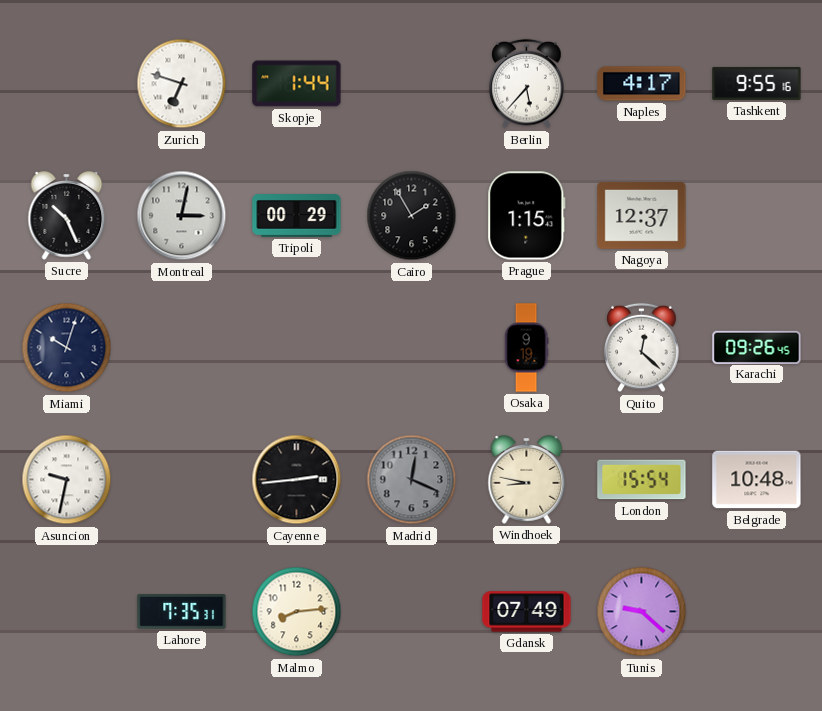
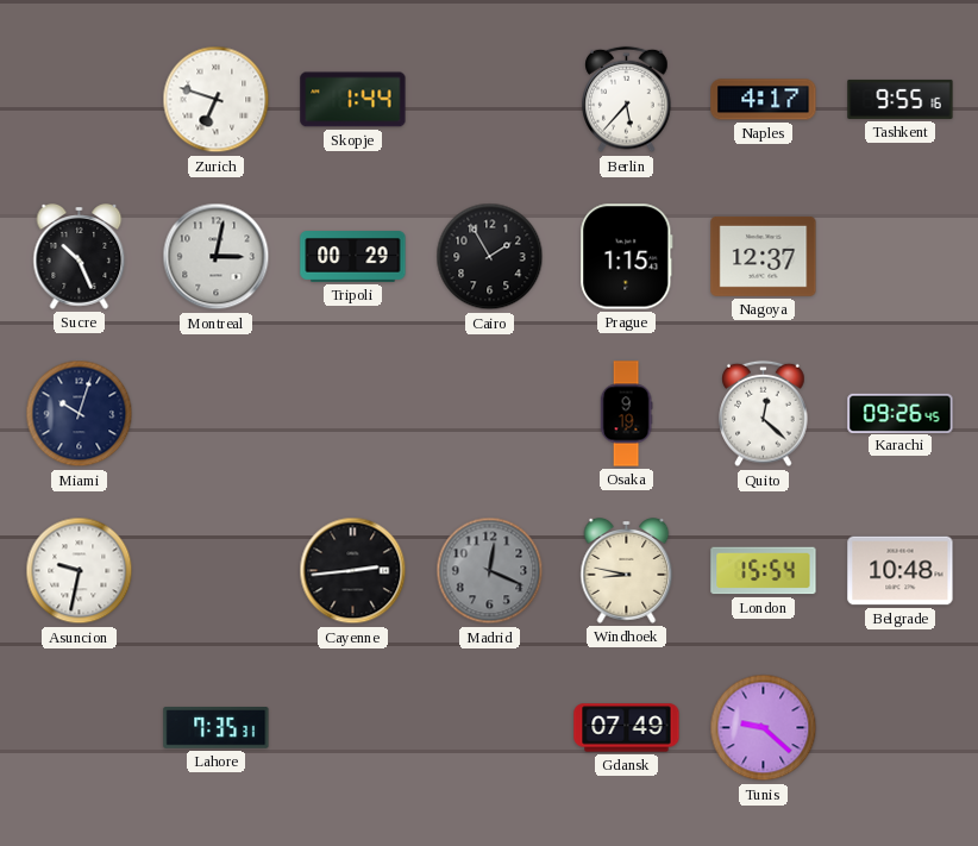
Malmo: 8:14 -> none
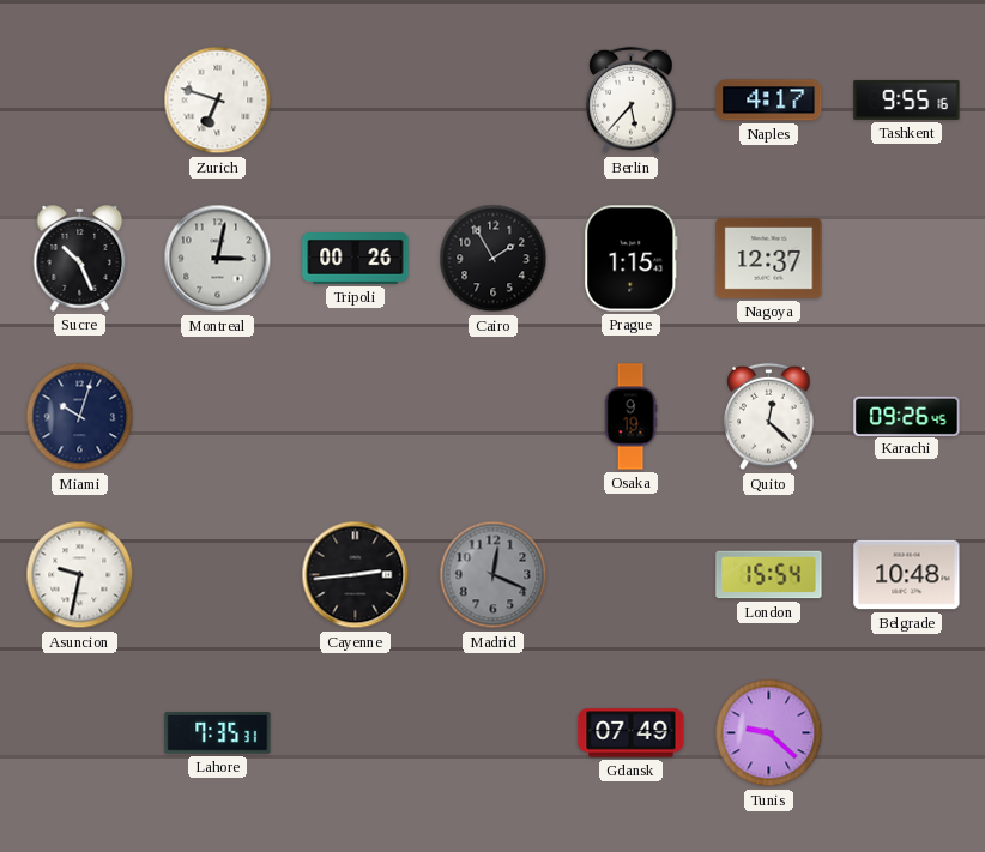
Skopje: 1:44 -> none
Tripoli: 00:29 -> 00:26
Windhoek: 8:47 -> none
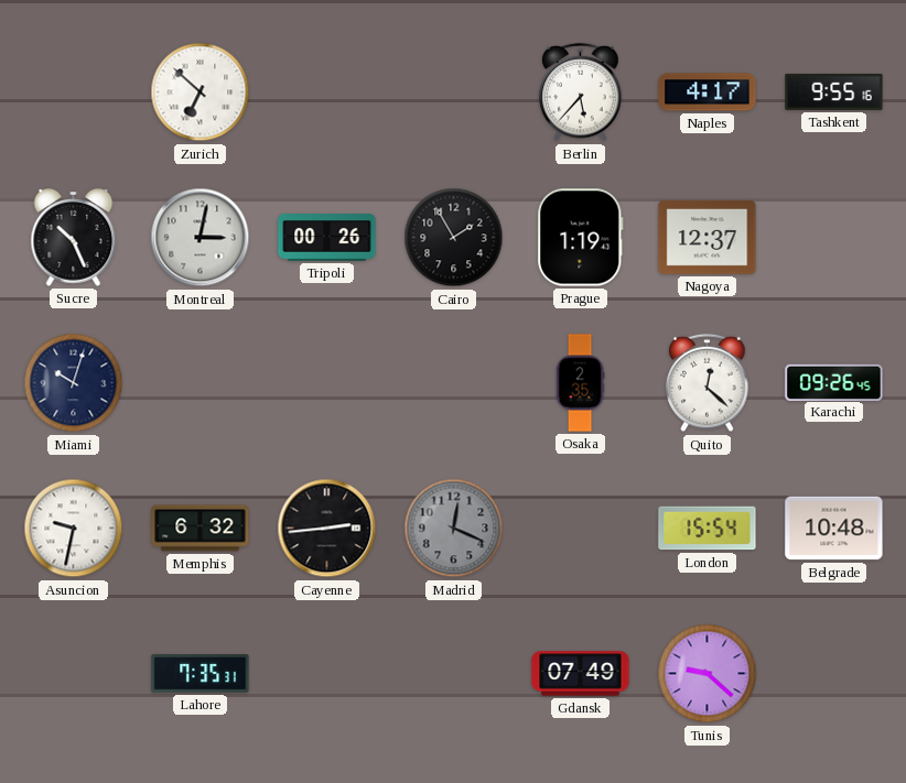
Zurich: 6:48 -> 6:52
Prague: 1:15 -> 1:19
Osaka: 9:19 -> 2:35
Memphis: none -> 6:32
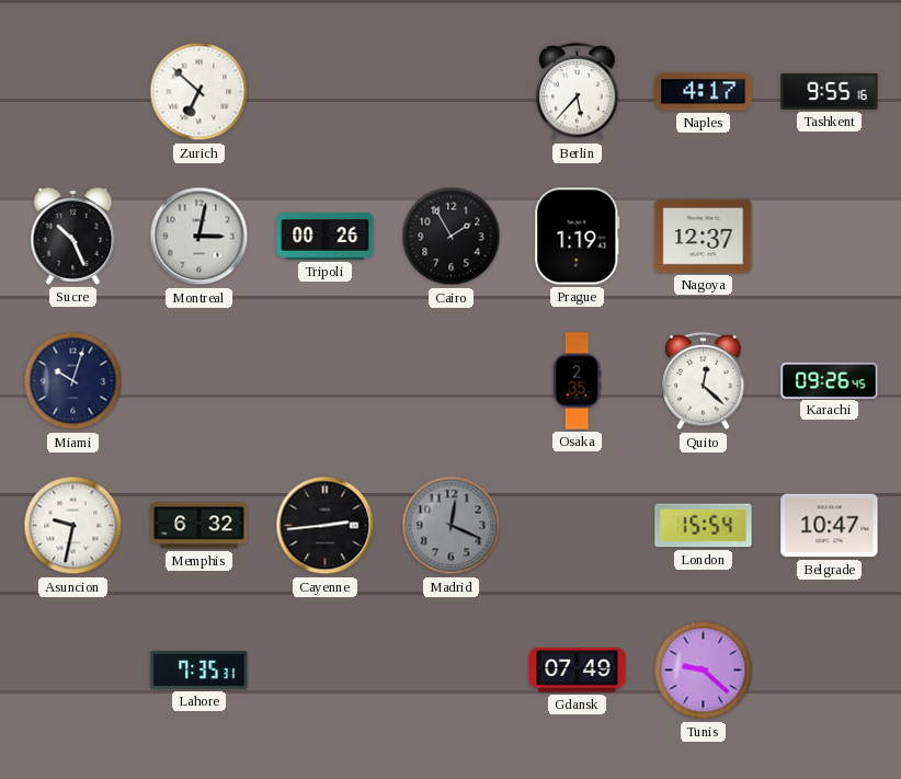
Belgrade: 10:48 -> 10:47
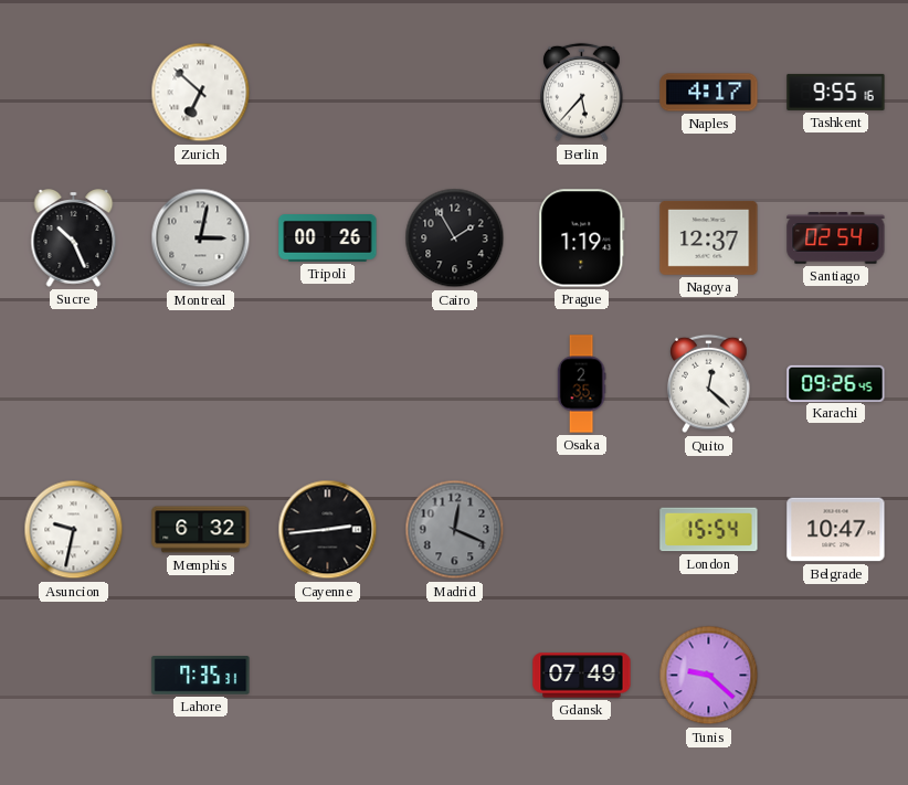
Santiago: none -> 02:54
Miami: 10:03 -> none
